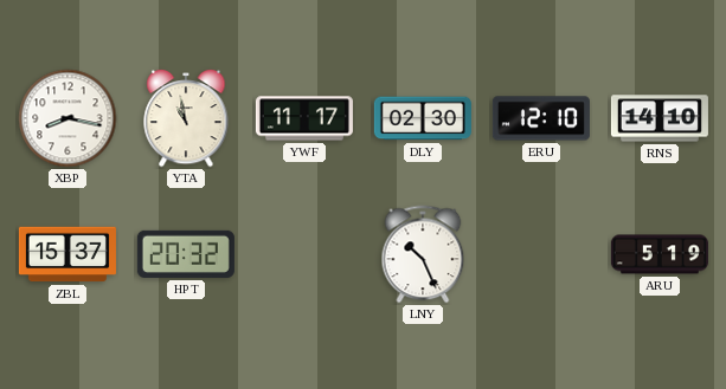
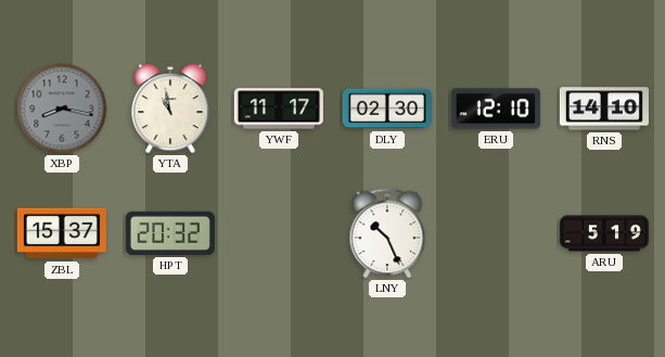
XBP dial: white -> grey
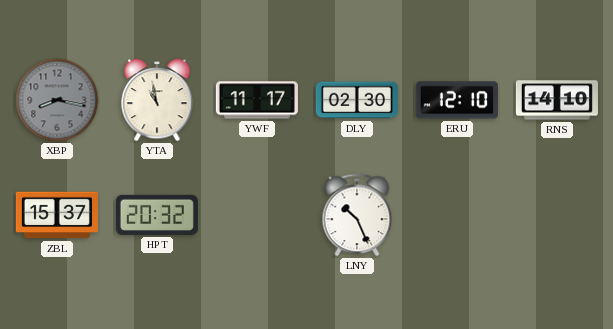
ARU: 5:19 -> none
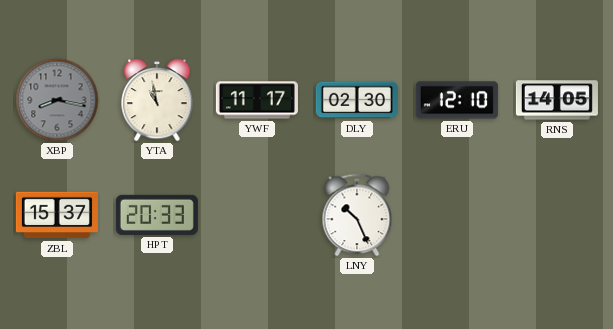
RNS: 14:10 -> 14:05
HPT: 20:32 -> 20:33
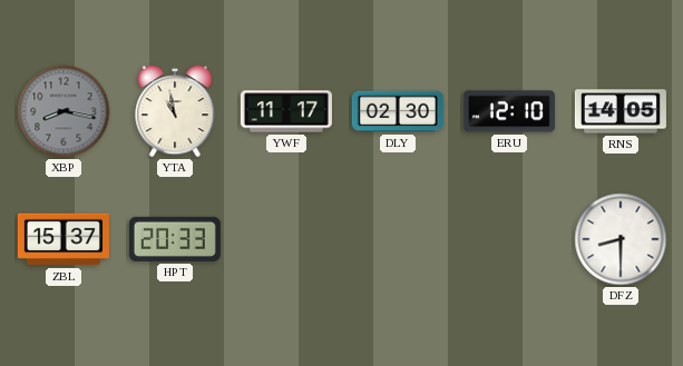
LNY: 10:26 -> none
DFZ: none -> 8:30
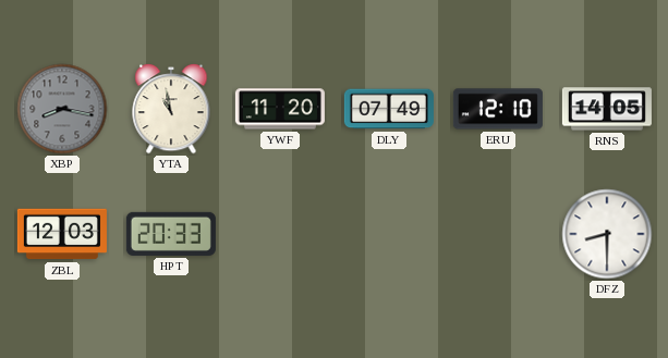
YWF: 11:17 -> 11:20
DLY: 02:30 -> 07:49
ZBL: 15:37 -> 12:03
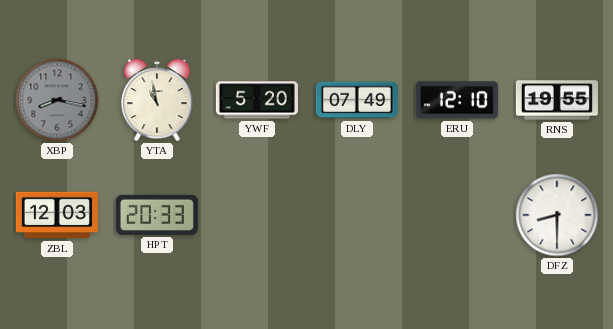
YWF: 11:20 -> 5:20
RNS: 14:05 -> 19:55
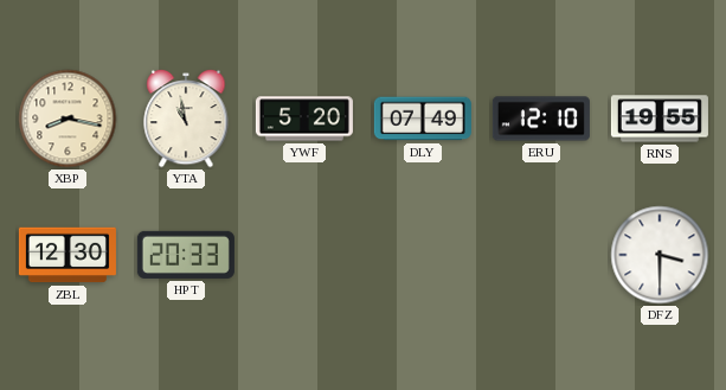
XBP dial: grey -> cream
ZBL: 12:03 -> 12:30
DFZ: 8:30 -> 3:30
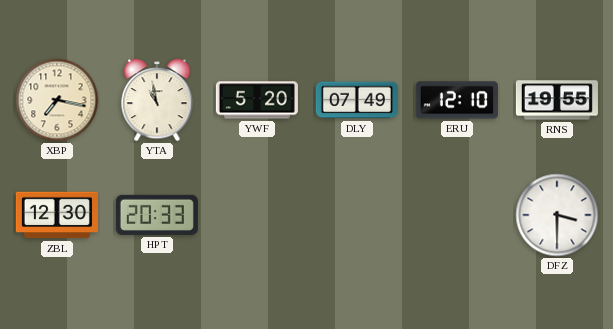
XBP: 8:17 -> 7:17
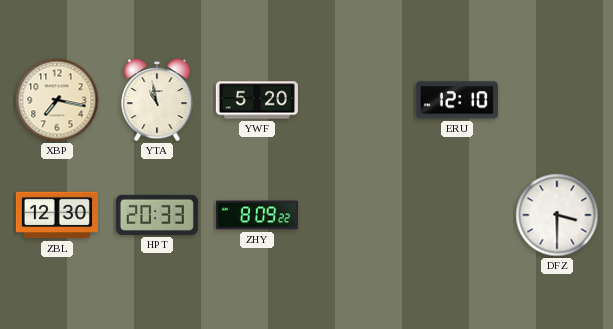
DLY: 07:49 -> none
RNS: 19:55 -> none
ZHY: none -> 8:09
